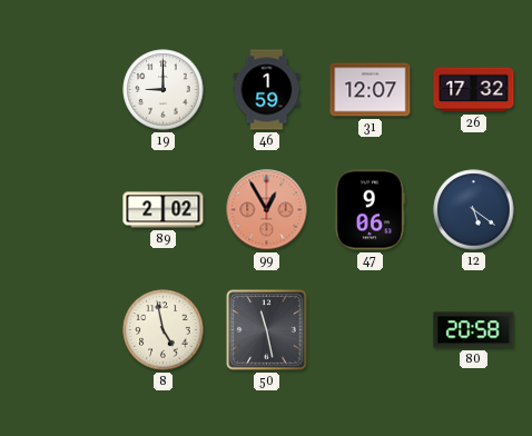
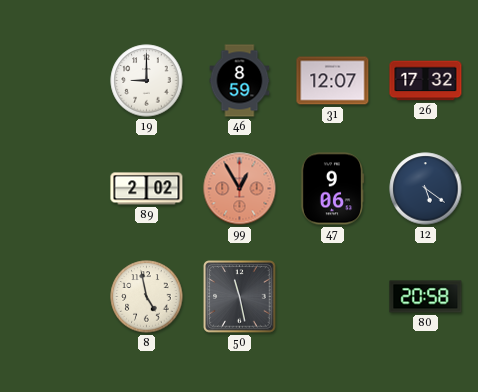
46: 1:59 -> 8:59
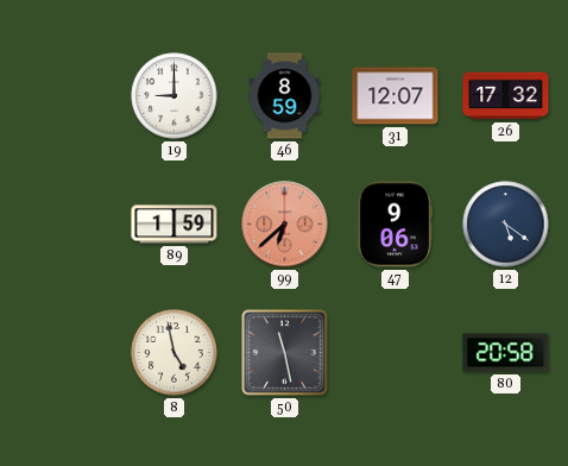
89: 2:02 -> 1:59
99: 12:55 -> 6:38
